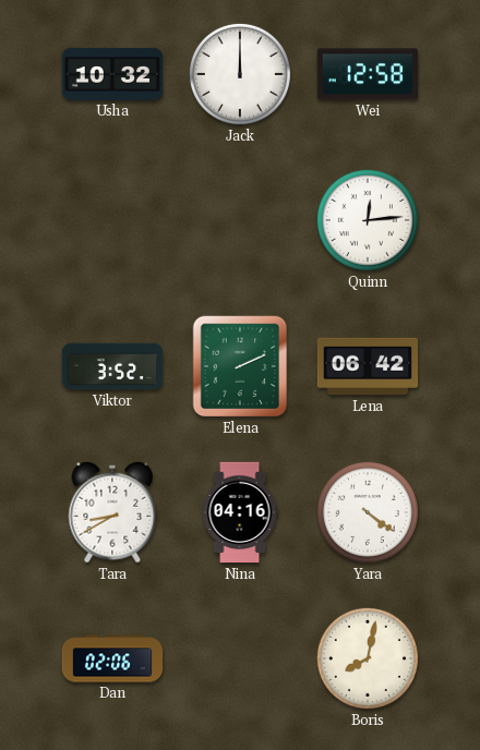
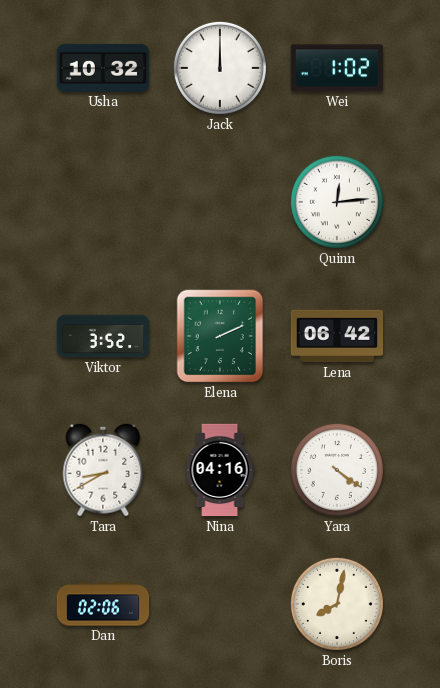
Wei: 12:58 -> 1:02
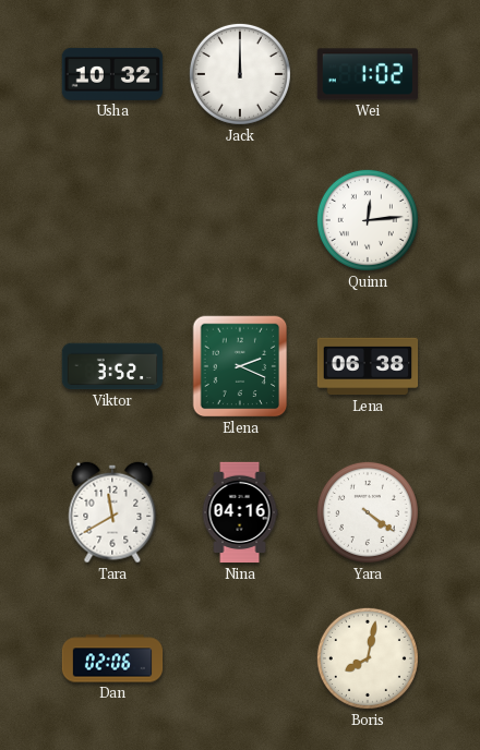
Elena: 2:11 -> 2:19
Lena: 06:42 -> 06:38
Tara: 8:40 -> 11:40
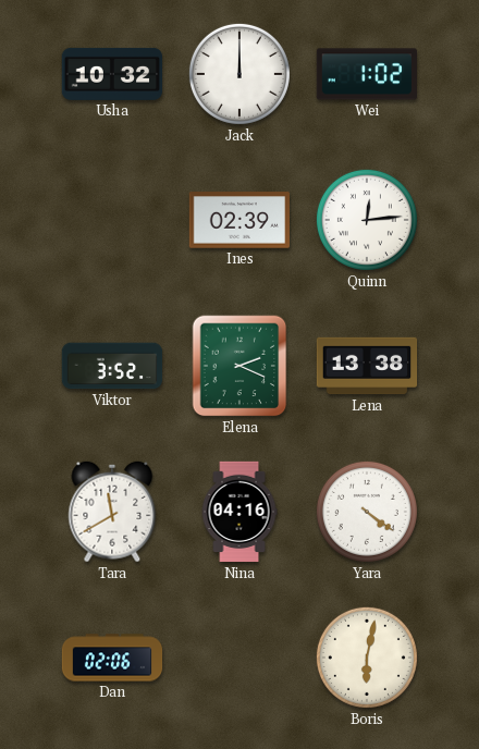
Ines: none -> 02:39
Lena: 06:38 -> 13:38
Boris: 8:02 -> 6:02
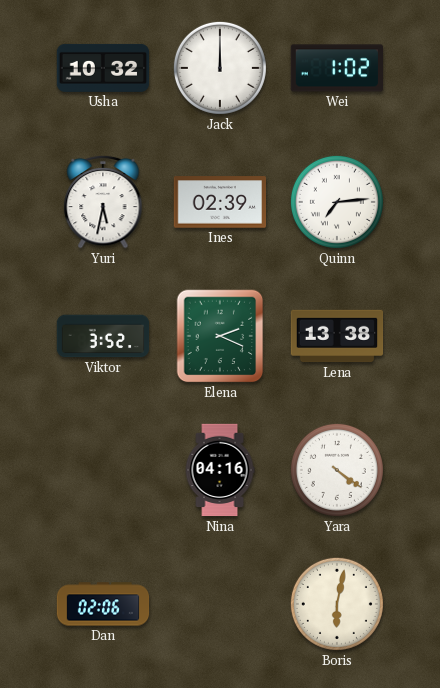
Yuri: none -> 5:32
Quinn: 12:14 -> 7:14
Tara: 11:40 -> none
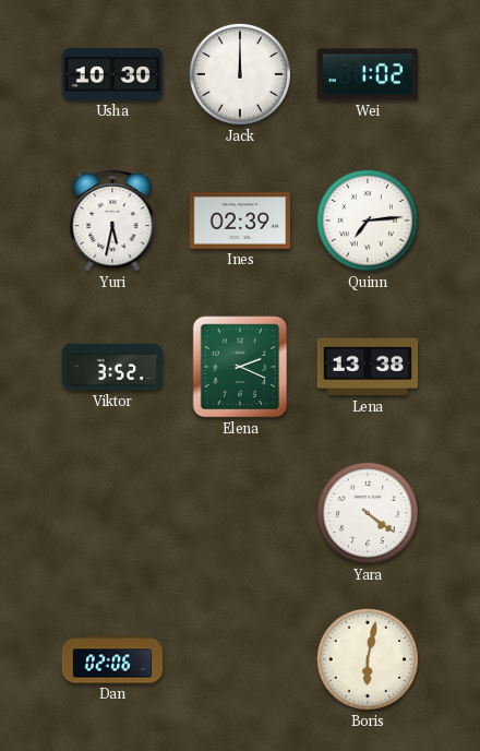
Usha: 10:32 -> 10:30
Nina: 04:16 -> none
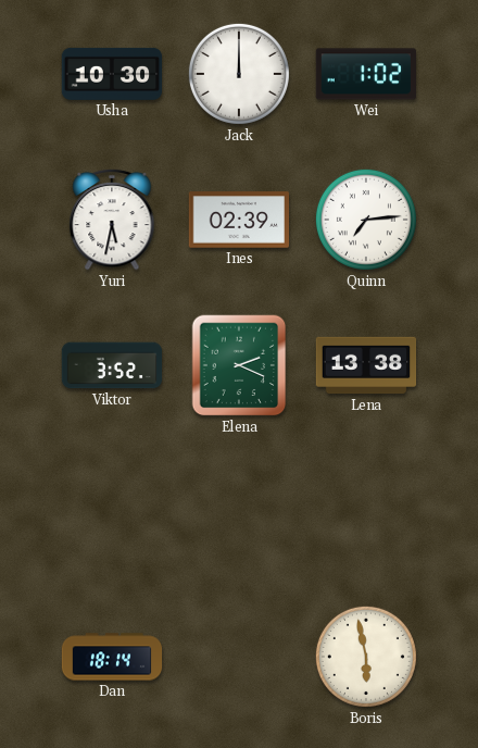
Yara: 4:21 -> none
Dan: 02:06 -> 18:14
Boris: 6:02 -> 5:58
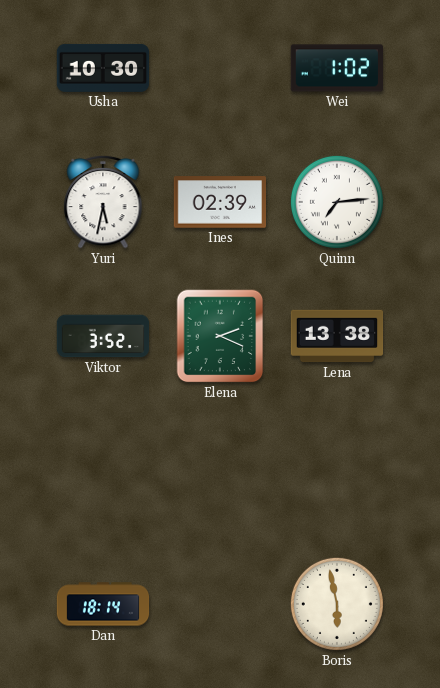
Jack: 12:00 -> none
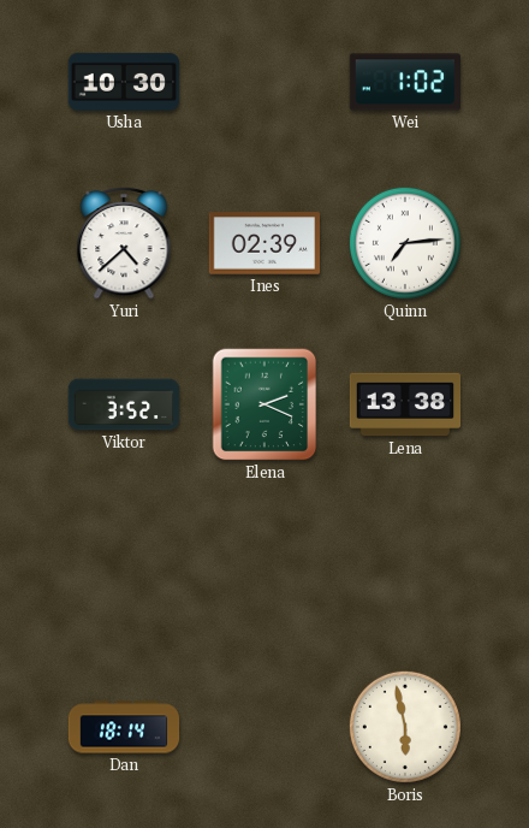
Yuri: 5:32 -> 4:38
